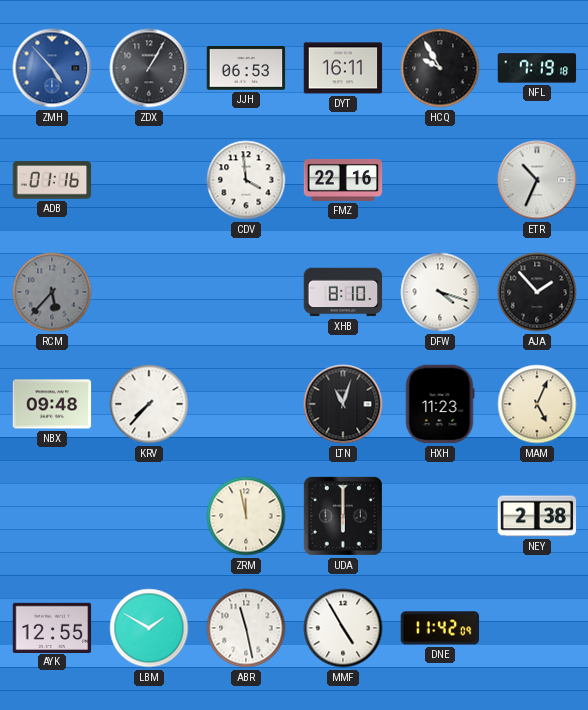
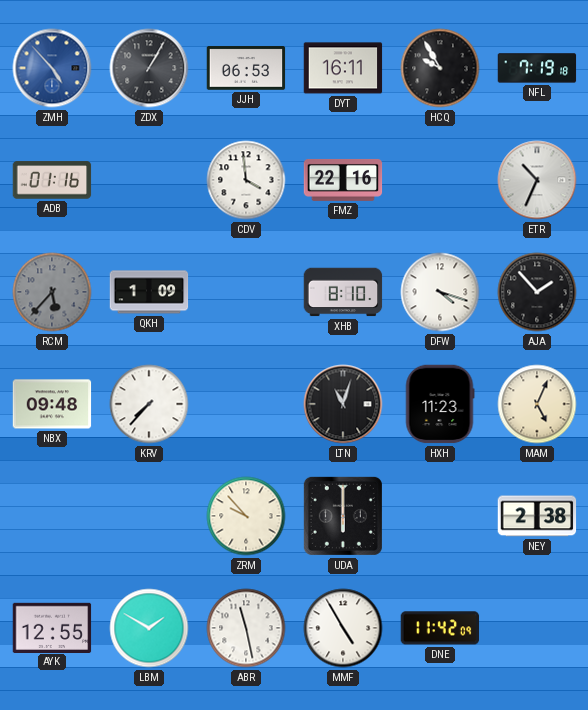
QKH: none -> 1:09
ZRM: 11:58 -> 9:53
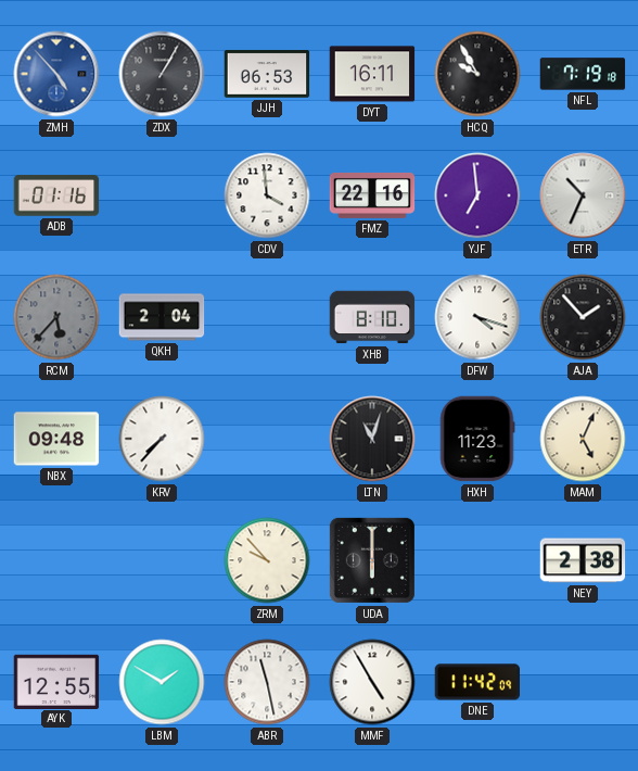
YJF: none -> 6:59
QKH: 1:09 -> 2:04
